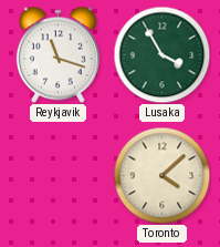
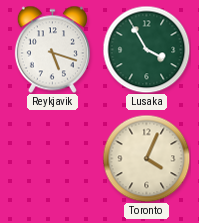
Reykjavik: 11:18 -> 5:18
Toronto: 4:08 -> 4:04
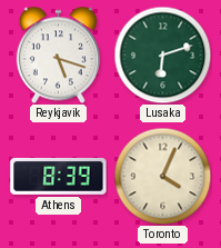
Lusaka: 3:55 -> 6:12
Athens: none -> 8:39
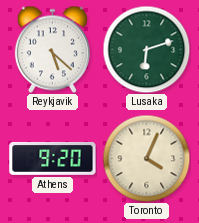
Reykjavik: 5:18 -> 5:22
Athens: 8:39 -> 9:20
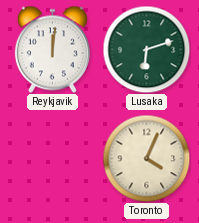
Reykjavik: 5:22 -> 12:01
Athens: 9:20 -> none
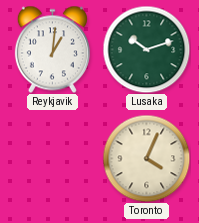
Reykjavik: 12:01 -> 1:01
Lusaka: 6:12 -> 10:12
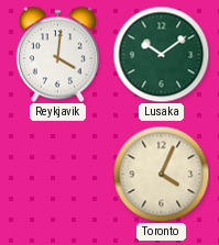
Reykjavik: 1:01 -> 4:01
Lusaka: 10:12 -> 10:09
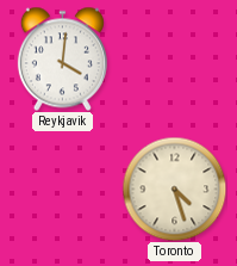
Lusaka: 10:09 -> none
Toronto: 4:04 -> 4:27
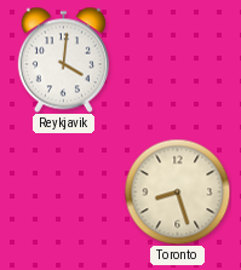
Toronto: 4:27 -> 8:27
